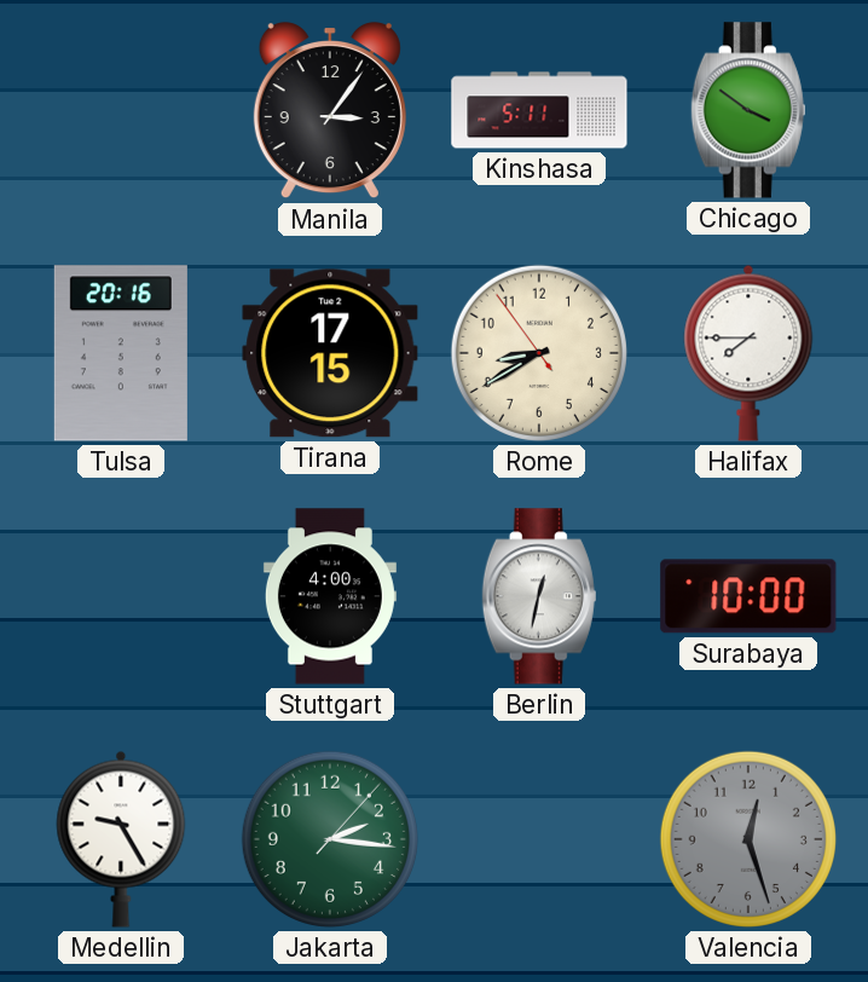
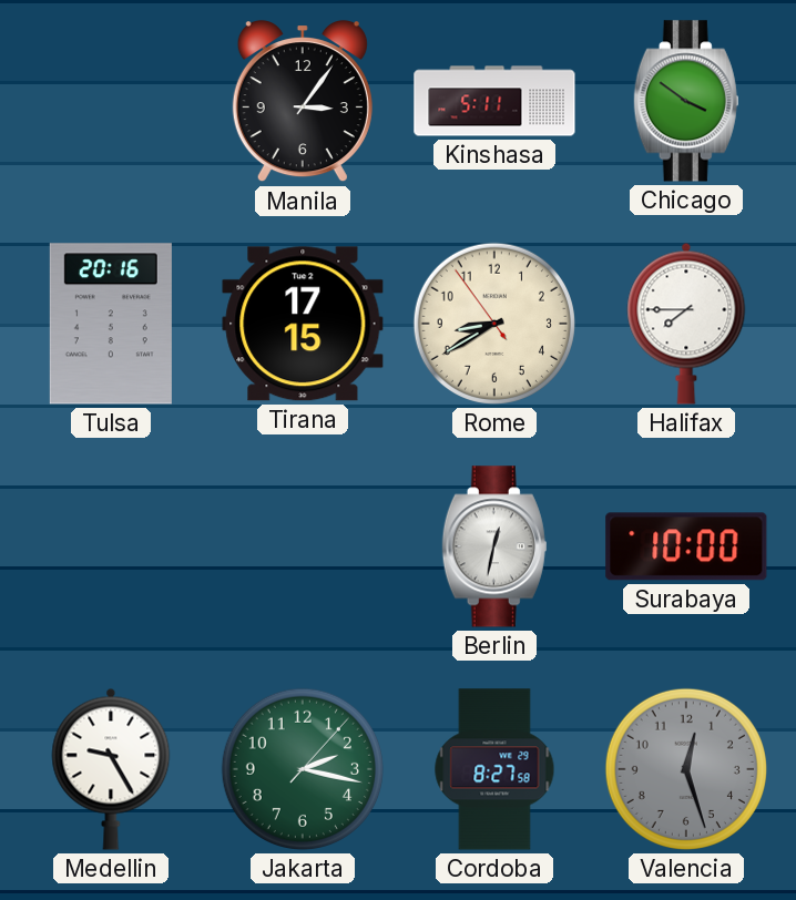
Stuttgart: 4:00 -> none
Jakarta: 2:16 -> 2:17
Cordoba: none -> 8:27
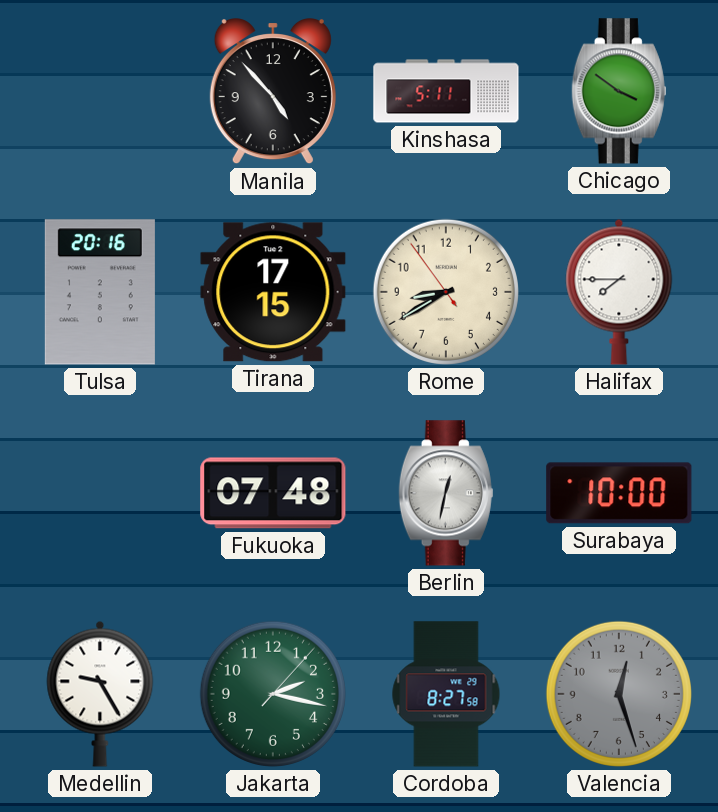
Manila: 3:06 -> 4:53
Fukuoka: none -> 07:48
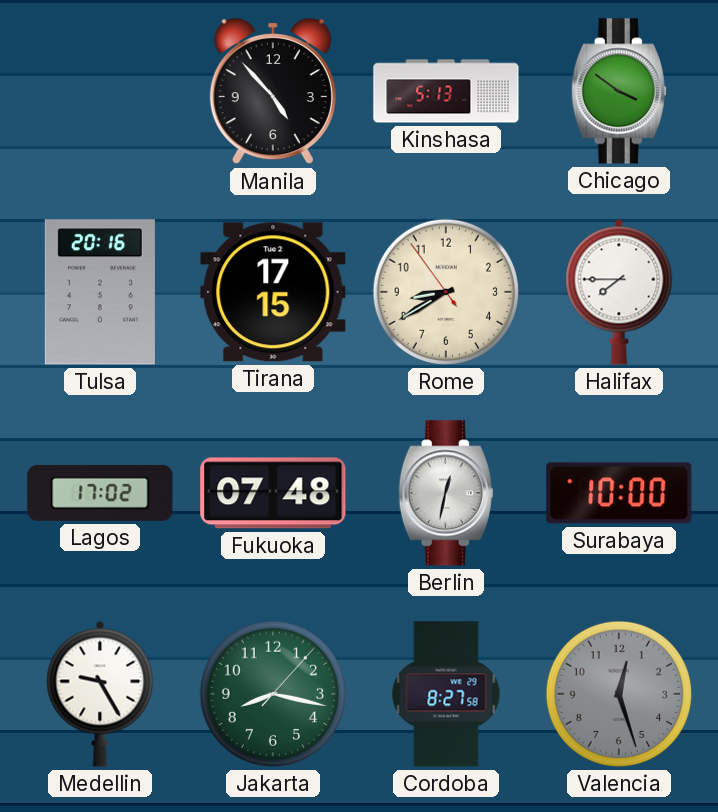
Kinshasa: 5:11 -> 5:13
Lagos: none -> 17:02
Jakarta: 2:17 -> 8:17
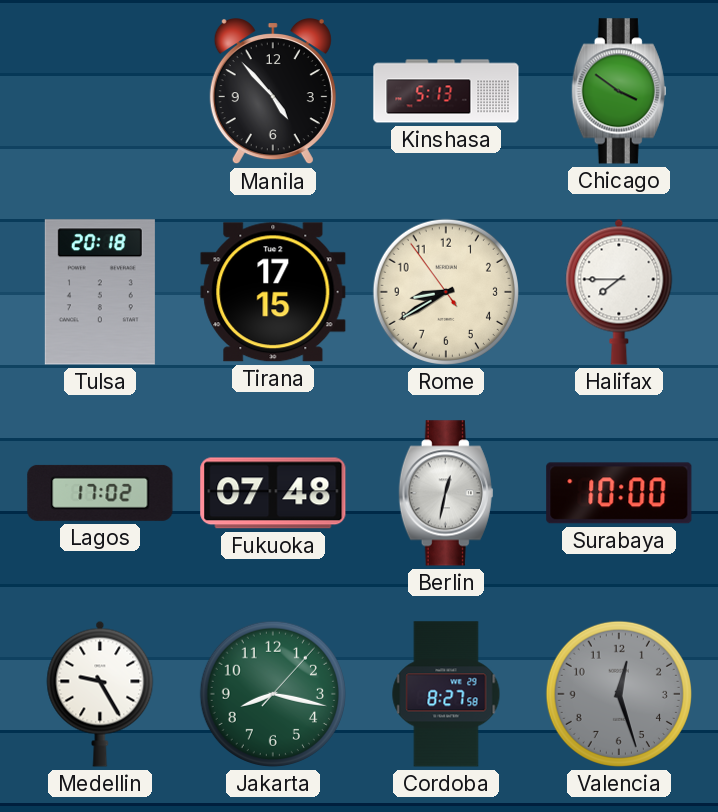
Tulsa: 20:16 -> 20:18
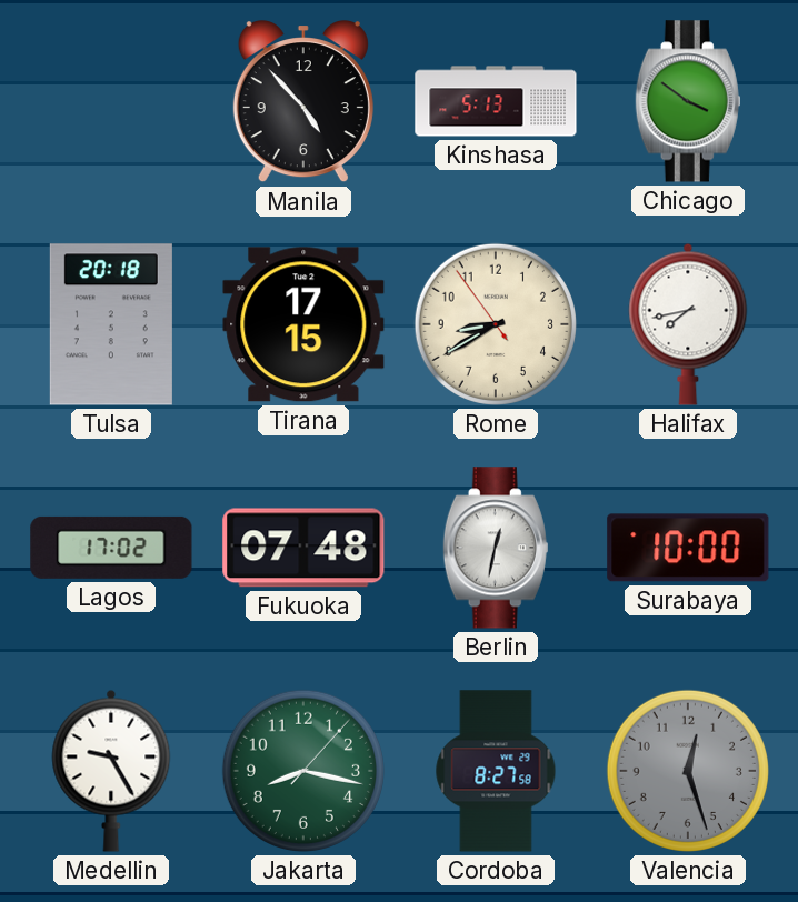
Halifax: 7:45 -> 7:43
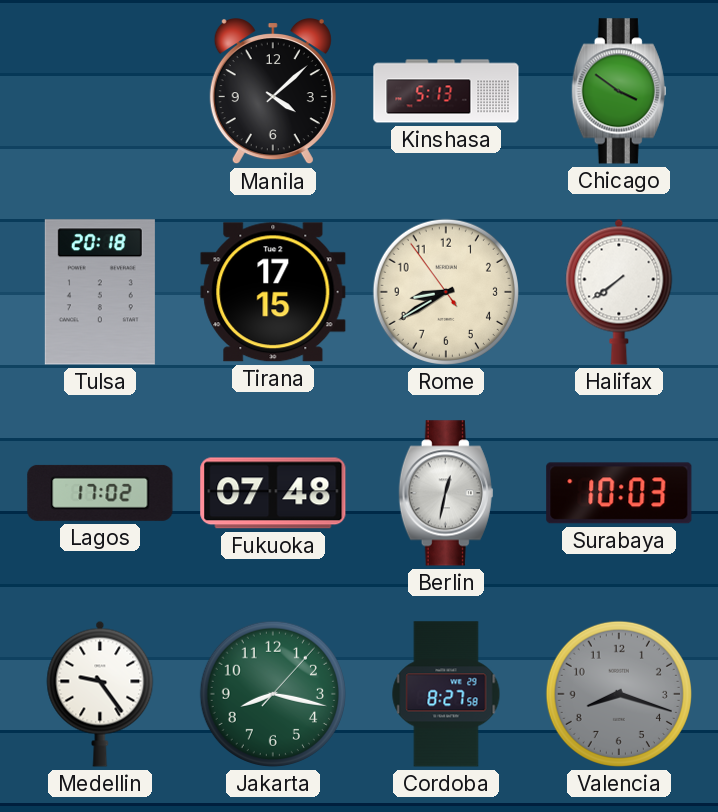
Manila: 4:53 -> 4:08
Halifax: 7:43 -> 7:39
Surabaya: 10:00 -> 10:03
Medellin: 9:25 -> 9:24
Valencia: 12:27 -> 8:18
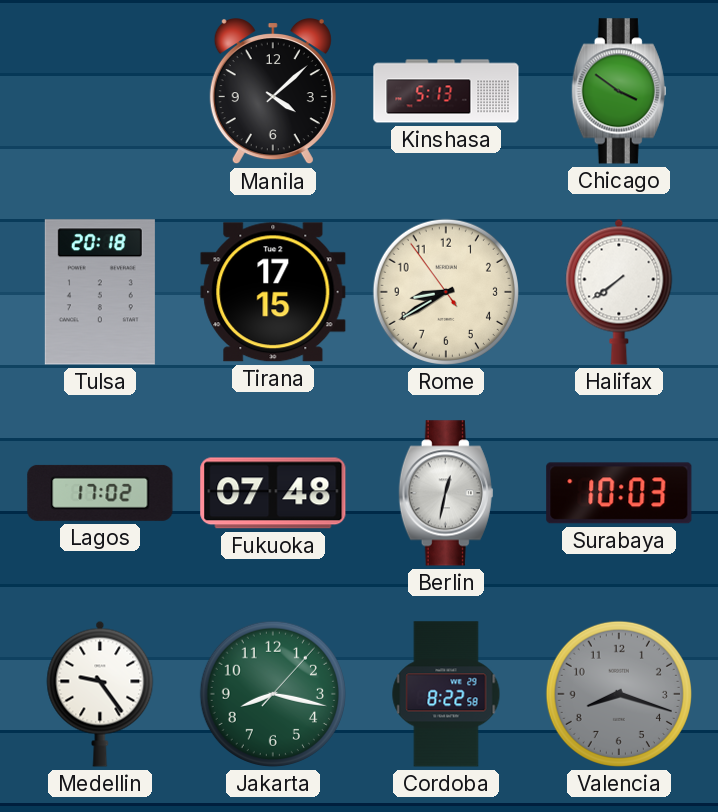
Cordoba: 8:27 -> 8:22
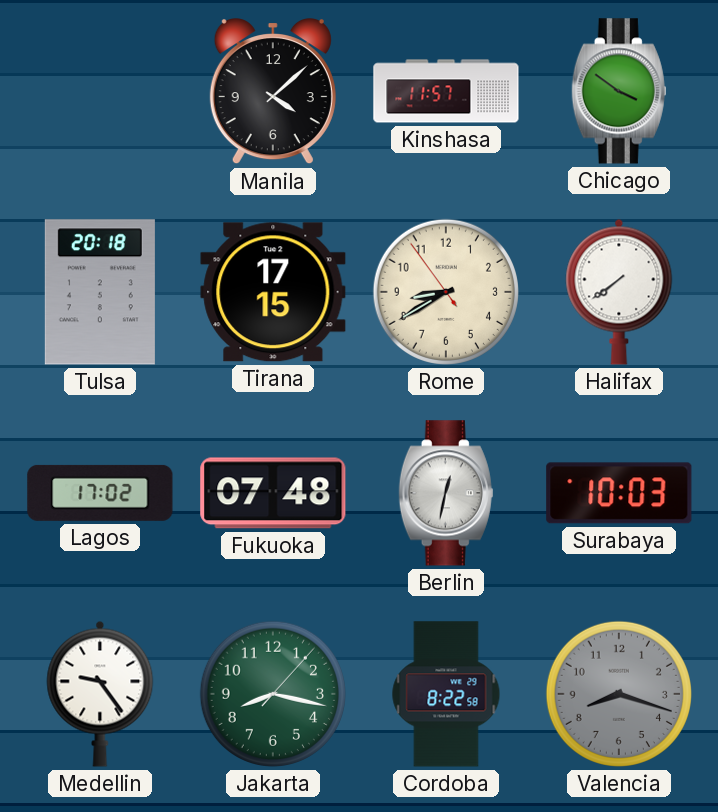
Kinshasa: 5:13 -> 11:57
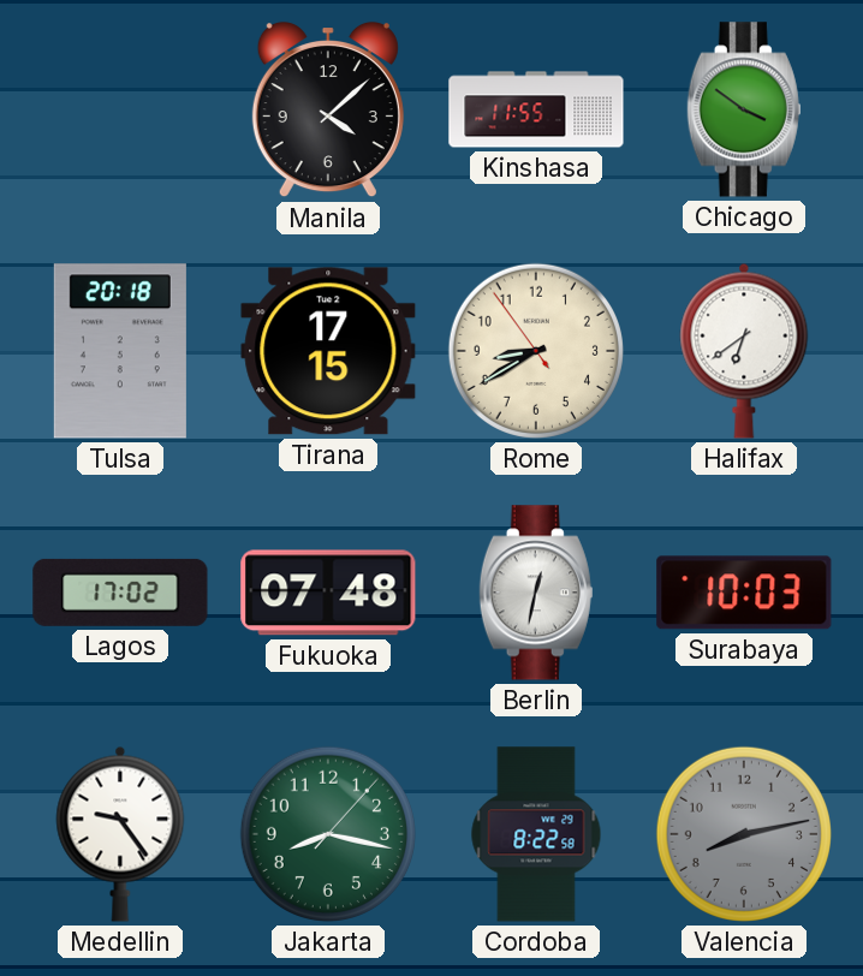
Kinshasa: 11:57 -> 11:55
Halifax: 7:39 -> 6:39
Valencia: 8:18 -> 8:13
